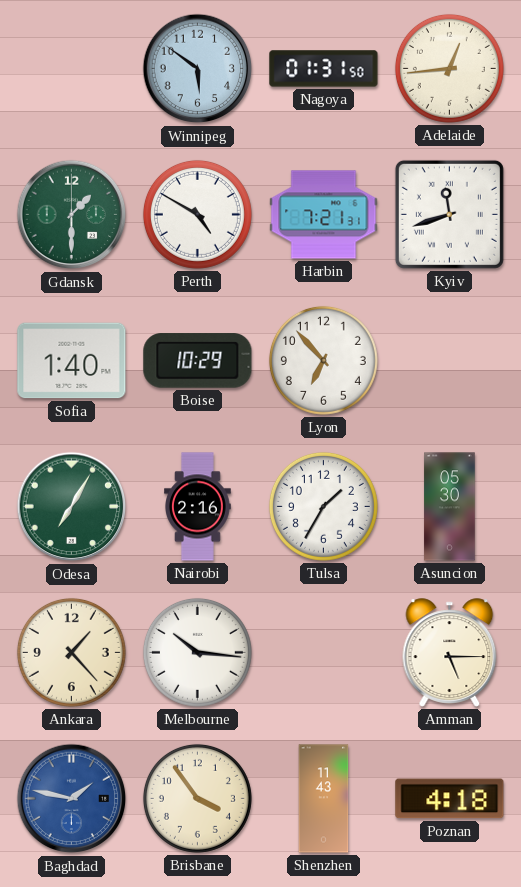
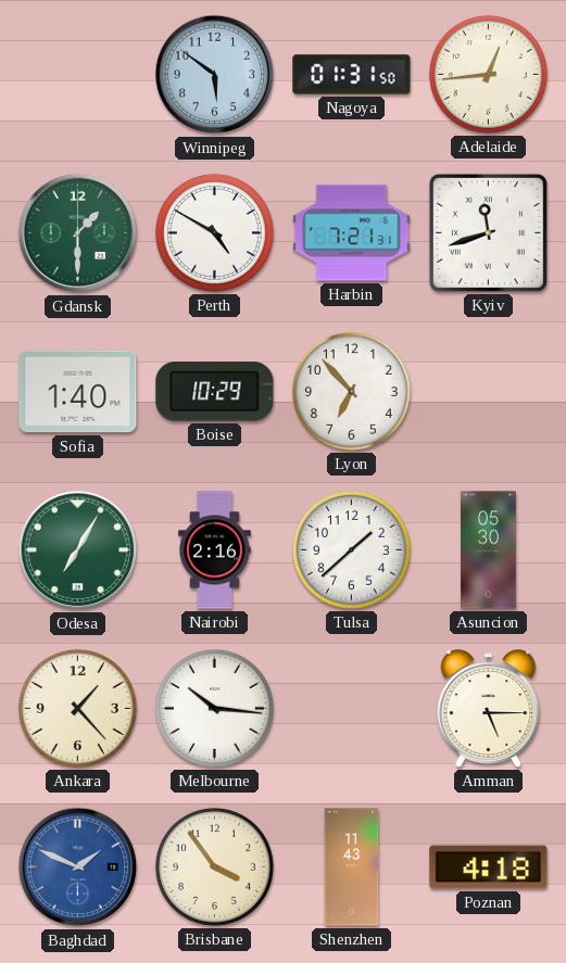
Tulsa: 1:35 -> 1:38
Baghdad: 1:47 -> 1:49
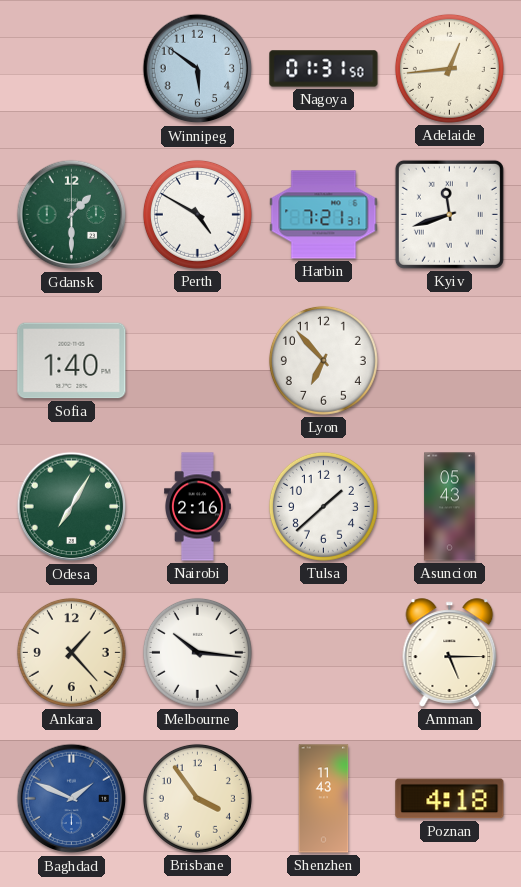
Boise: 10:29 -> none
Asuncion: 05:30 -> 05:43
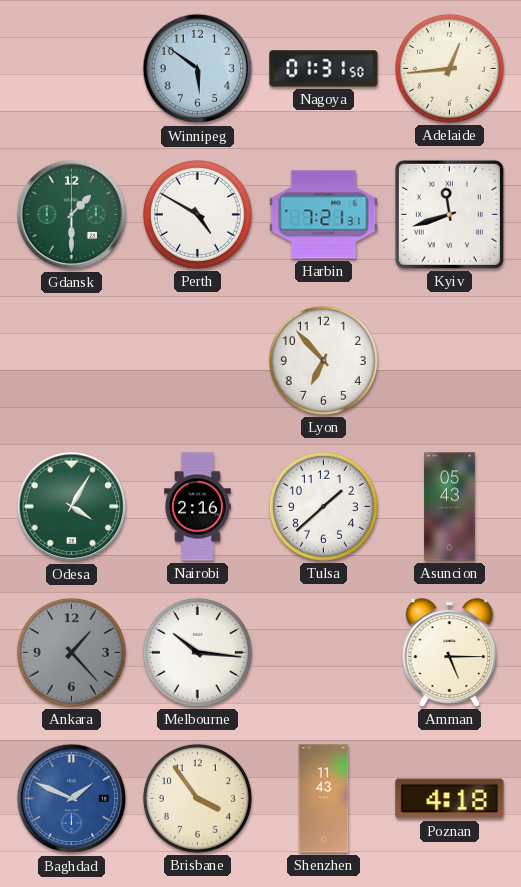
Sofia: 1:40 -> none
Odesa: 7:05 -> 4:05
Ankara dial: cream -> grey
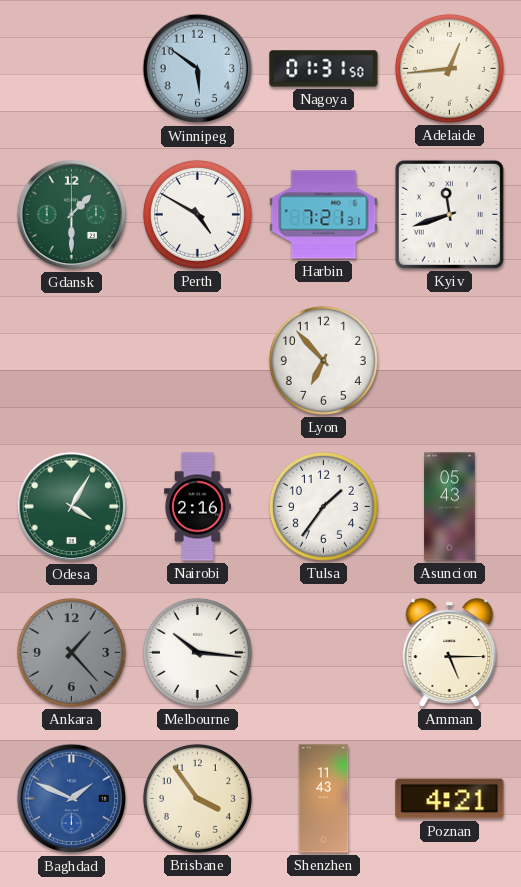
Tulsa: 1:38 -> 1:36
Poznan: 4:18 -> 4:21
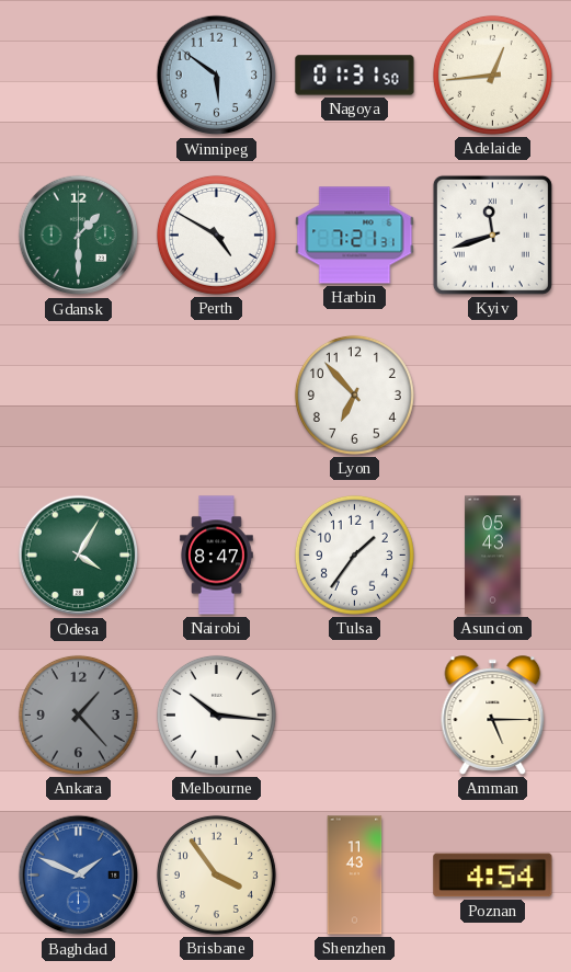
Nairobi: 2:16 -> 8:47
Poznan: 4:21 -> 4:54
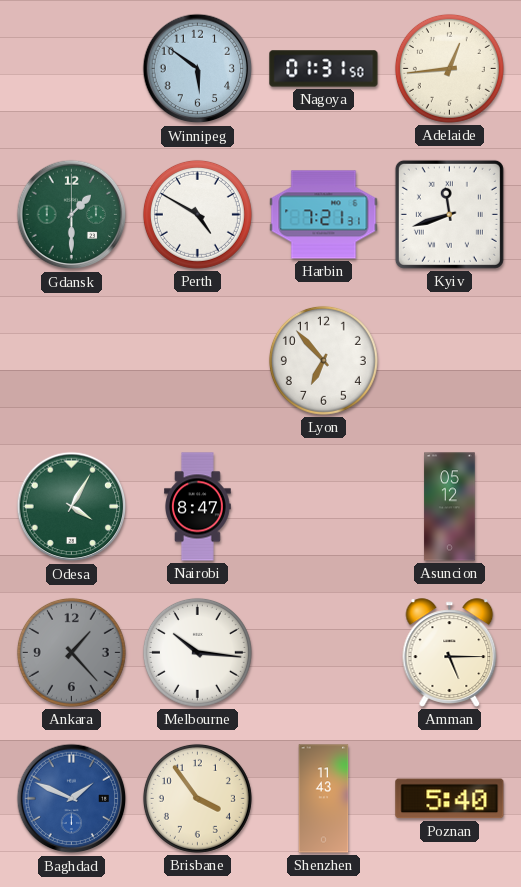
Tulsa: 1:36 -> none
Asuncion: 05:43 -> 05:12
Poznan: 4:54 -> 5:40
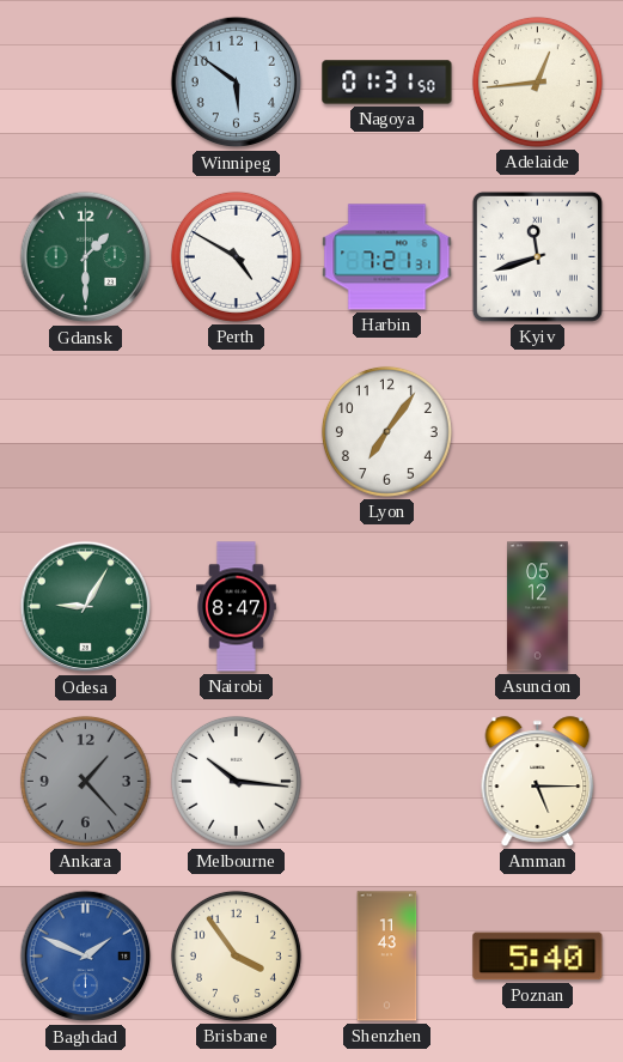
Lyon: 6:53 -> 7:06
Odesa: 4:05 -> 9:05
